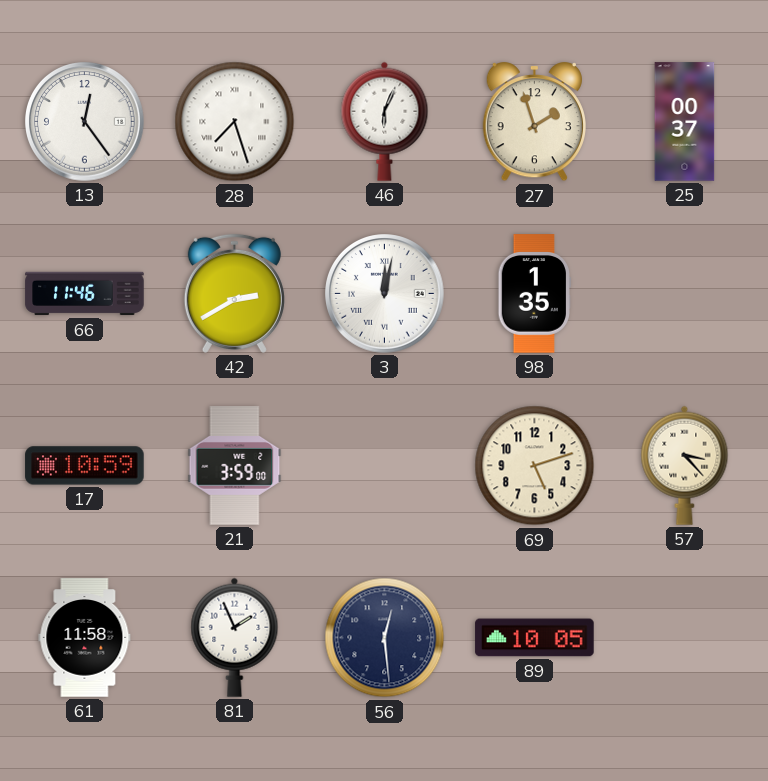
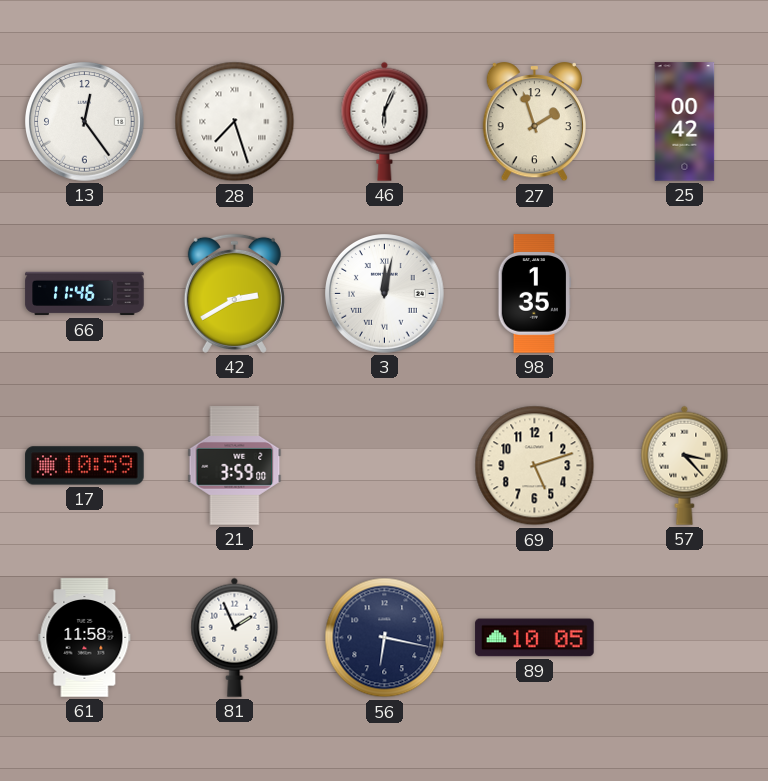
25: 00:37 -> 00:42
56: 12:29 -> 6:17
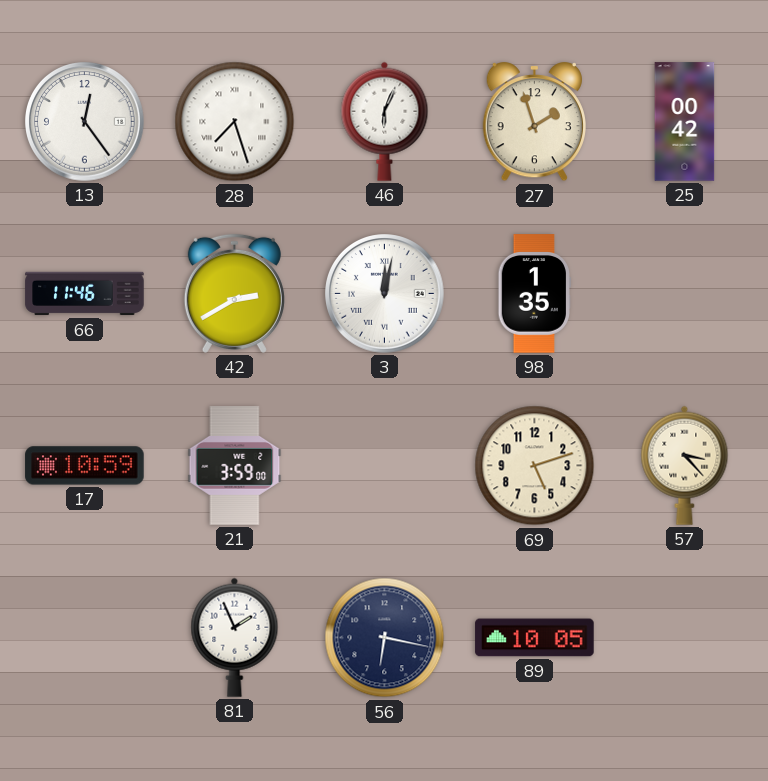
61: 11:58 -> none
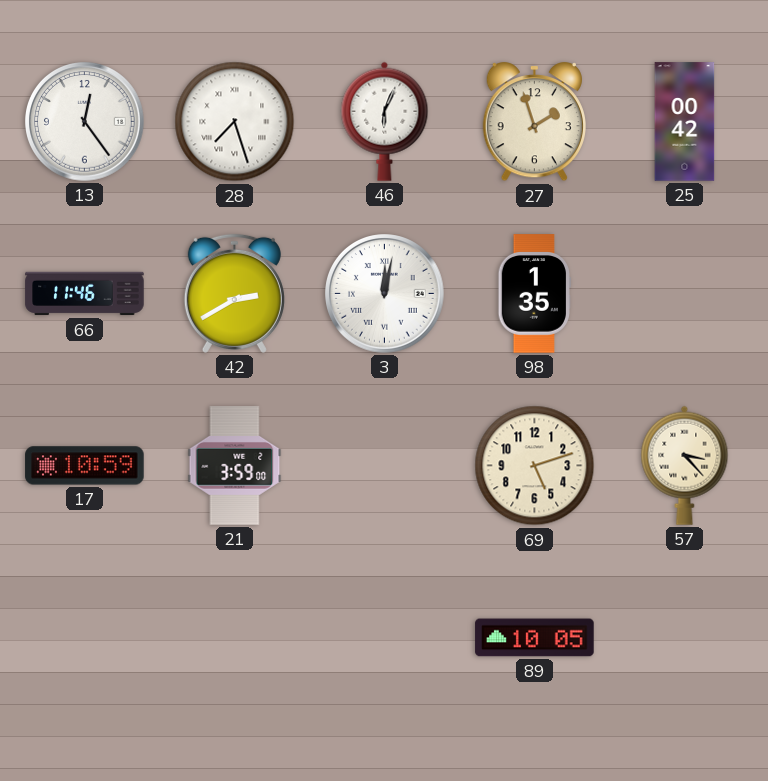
81: 1:56 -> none
56: 6:17 -> none
